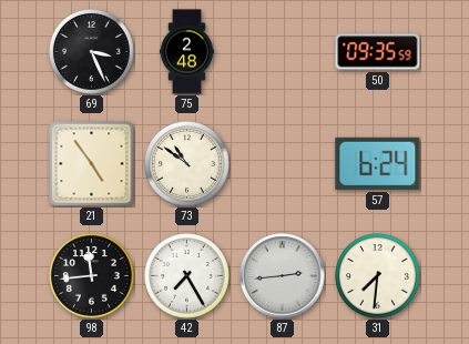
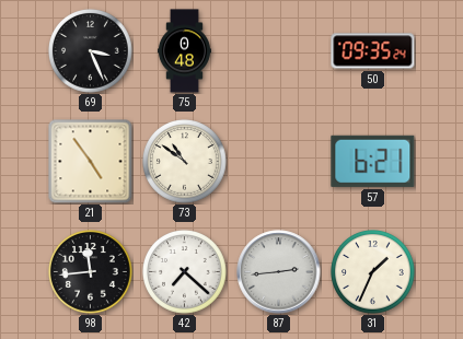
75: 2:48 -> 0:48
50: 09:35:59 -> 09:35:24
57: 6:24 -> 6:21
42: 7:25 -> 7:22
31: 7:31 -> 1:34
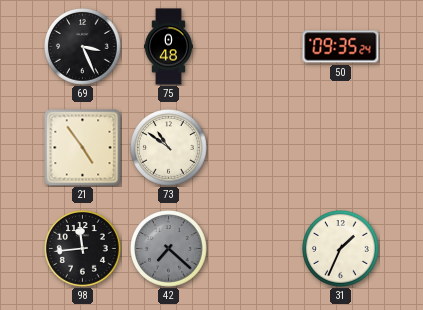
57: 6:21 -> none
42 dial: white -> grey
87: 2:44 -> none
